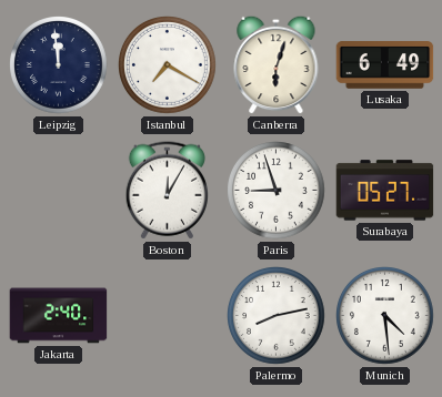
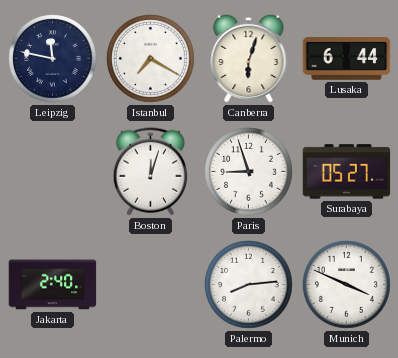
Leipzig: 11:59 -> 11:47
Lusaka: 6:49 -> 6:44
Boston: 12:05 -> 12:03
Palermo: 8:13 -> 8:14
Munich: 4:29 -> 3:49
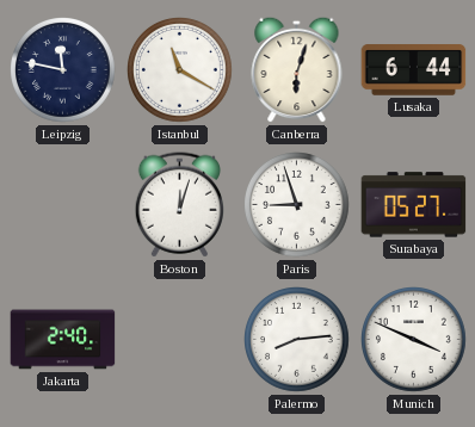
Istanbul: 7:20 -> 11:20
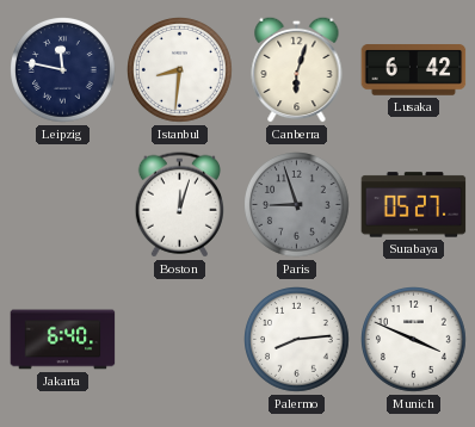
Istanbul: 11:20 -> 8:31
Lusaka: 6:44 -> 6:42
Paris dial: white -> grey
Jakarta: 2:40 -> 6:40
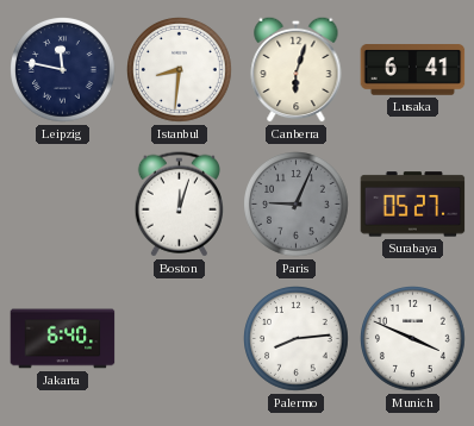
Lusaka: 6:42 -> 6:41
Paris: 8:57 -> 9:04
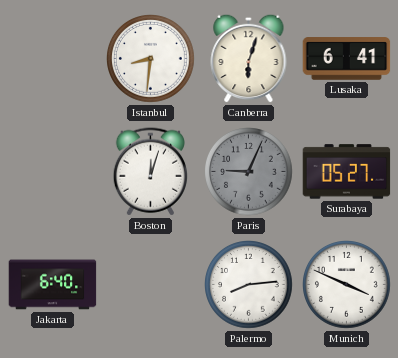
Leipzig: 11:47 -> none
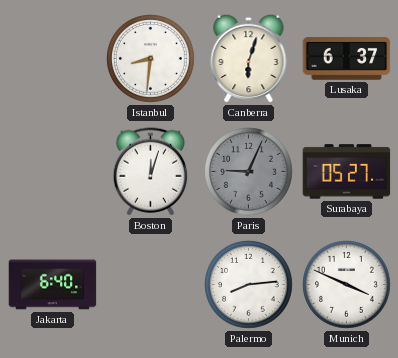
Lusaka: 6:41 -> 6:37
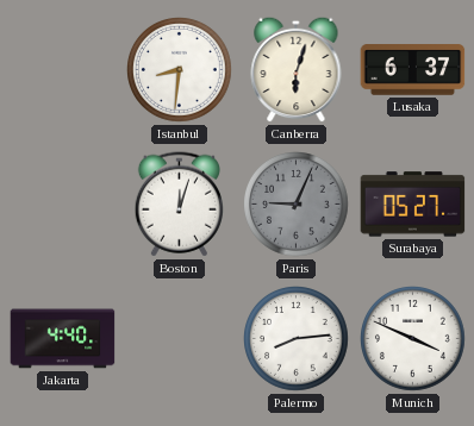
Jakarta: 6:40 -> 4:40
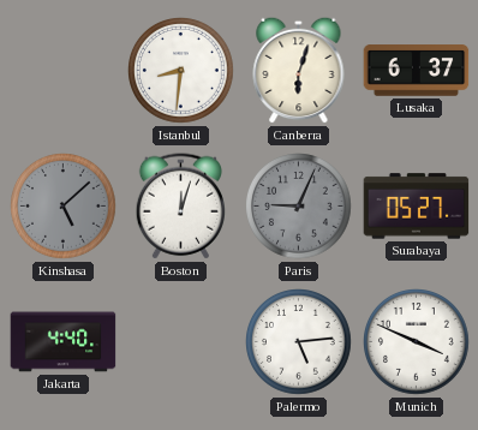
Kinshasa: none -> 5:08
Palermo: 8:14 -> 5:14
